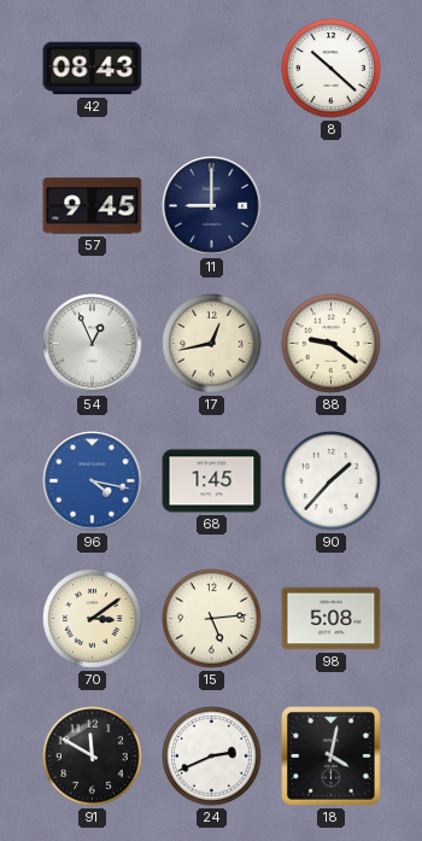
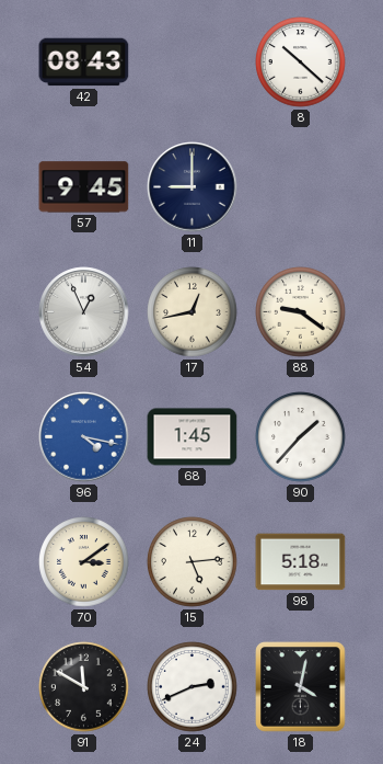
98: 5:08 -> 5:18
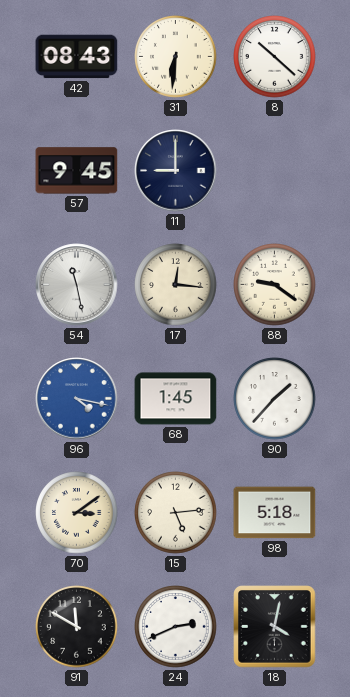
31: none -> 6:31
54: 12:56 -> 11:28
17: 12:43 -> 12:16
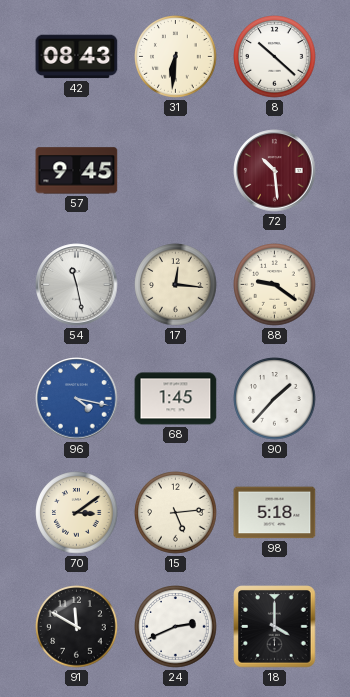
11: 9:00 -> none
72: none -> 10:29
18: 4:02 -> 4:00
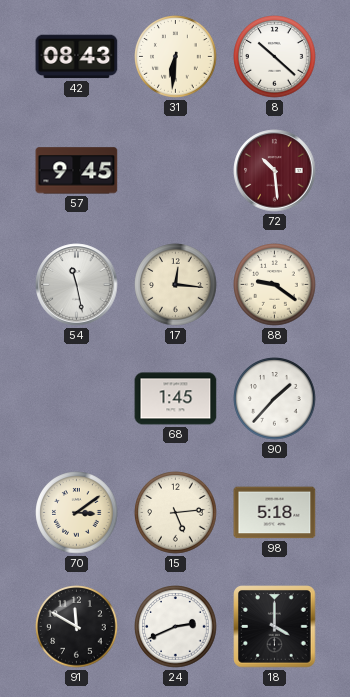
96: 4:17 -> none
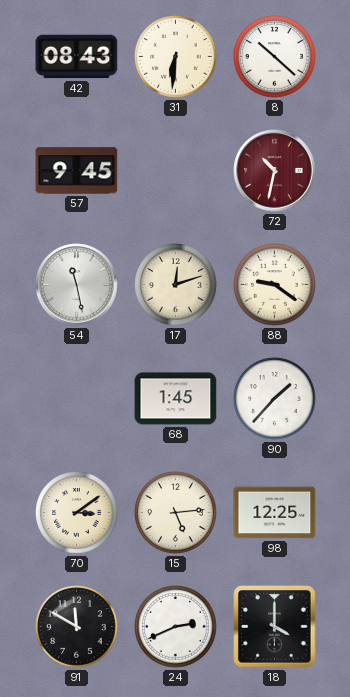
72: 10:29 -> 10:32
17: 12:16 -> 12:12
98: 5:18 -> 12:25
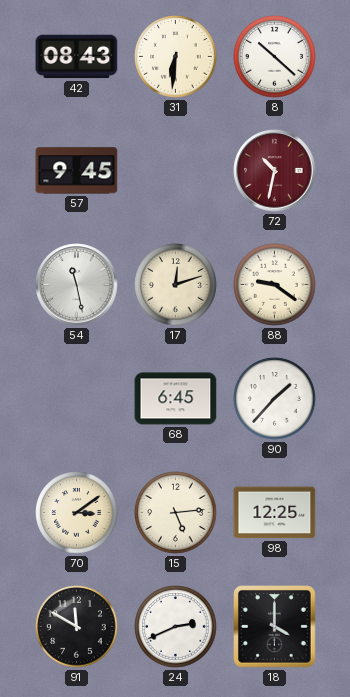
68: 1:45 -> 6:45
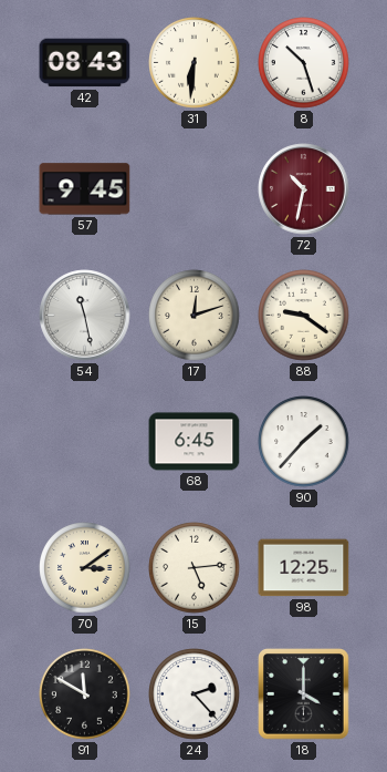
8: 10:22 -> 10:27
24: 2:41 -> 2:23
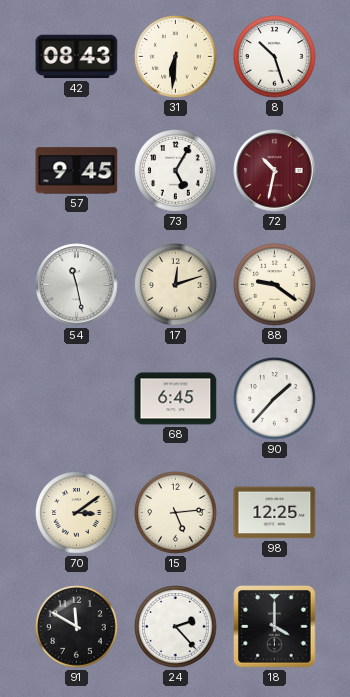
73: none -> 5:05
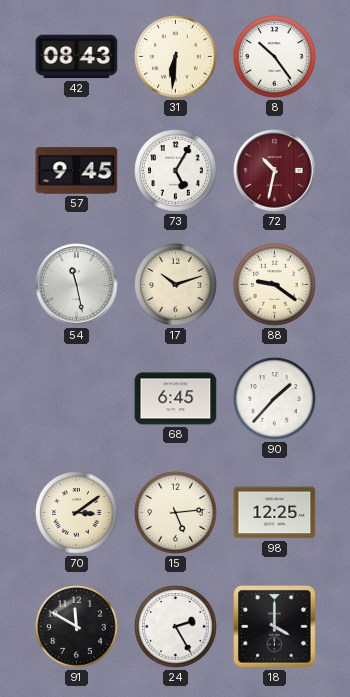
8: 10:27 -> 10:24
17: 12:12 -> 10:12
24: 2:23 -> 2:25
